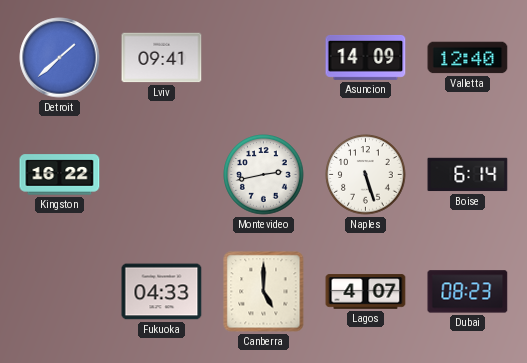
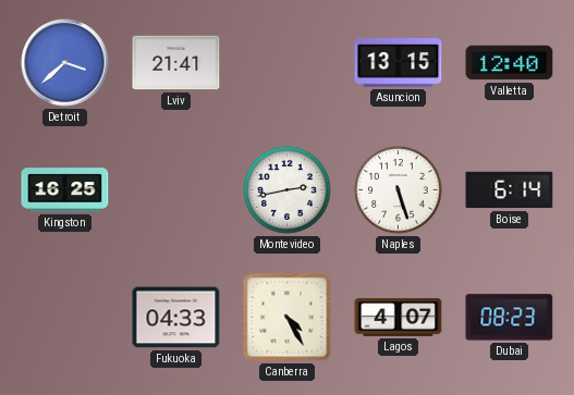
Detroit: 1:38 -> 3:38
Lviv: 09:41 -> 21:41
Asuncion: 14:09 -> 13:15
Kingston: 16:22 -> 16:25
Canberra: 5:00 -> 4:25
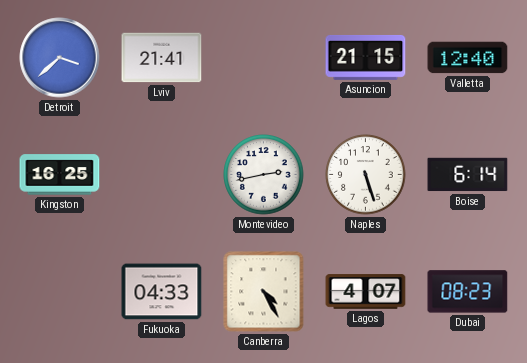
Asuncion: 13:15 -> 21:15
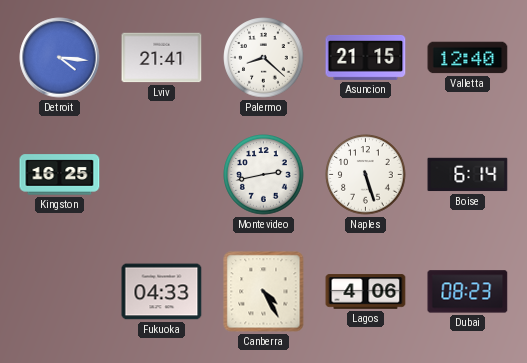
Detroit: 3:38 -> 4:16
Palermo: none -> 8:22
Lagos: 4:07 -> 4:06
